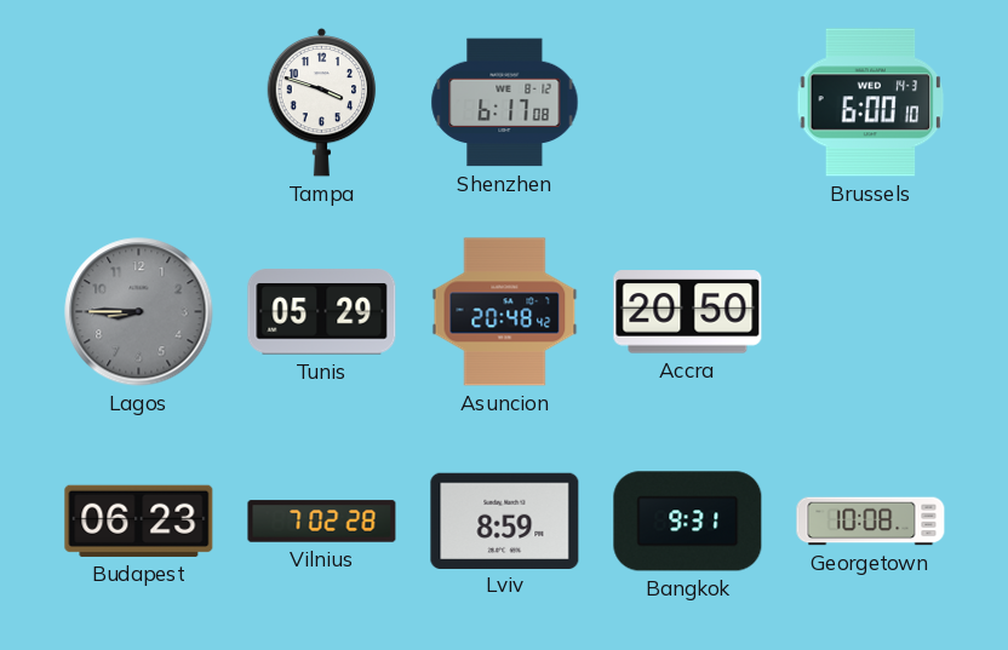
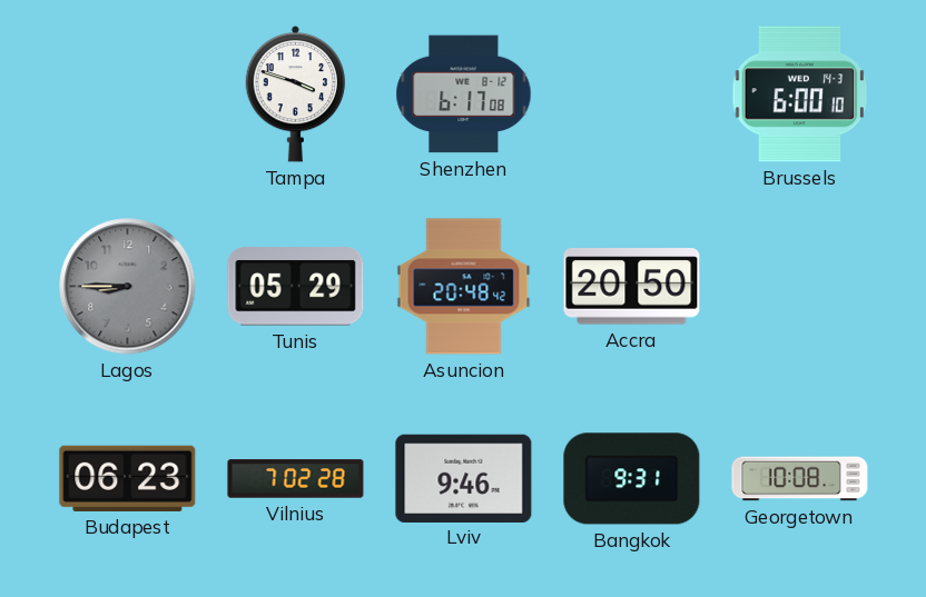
Lviv: 8:59 -> 9:46
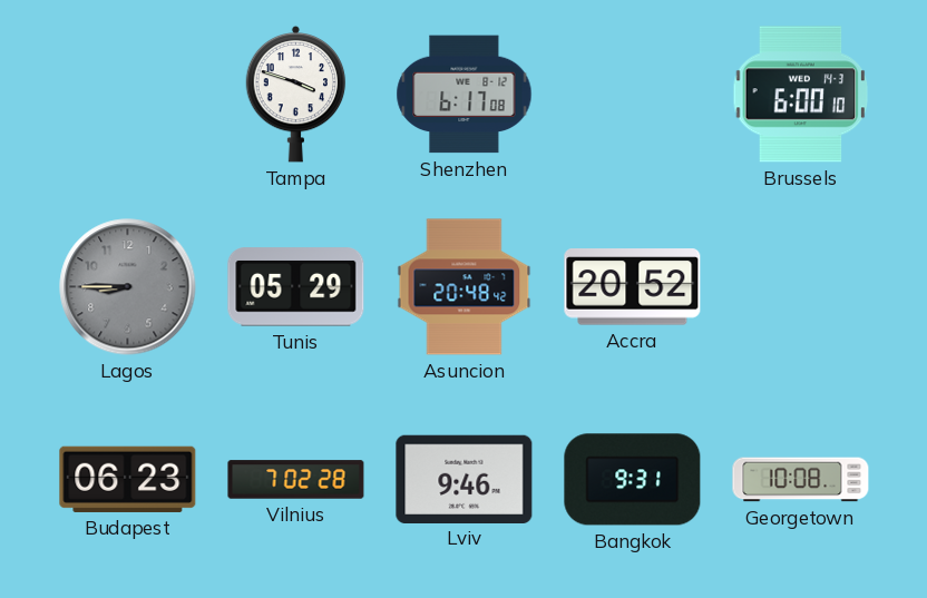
Accra: 20:50 -> 20:52
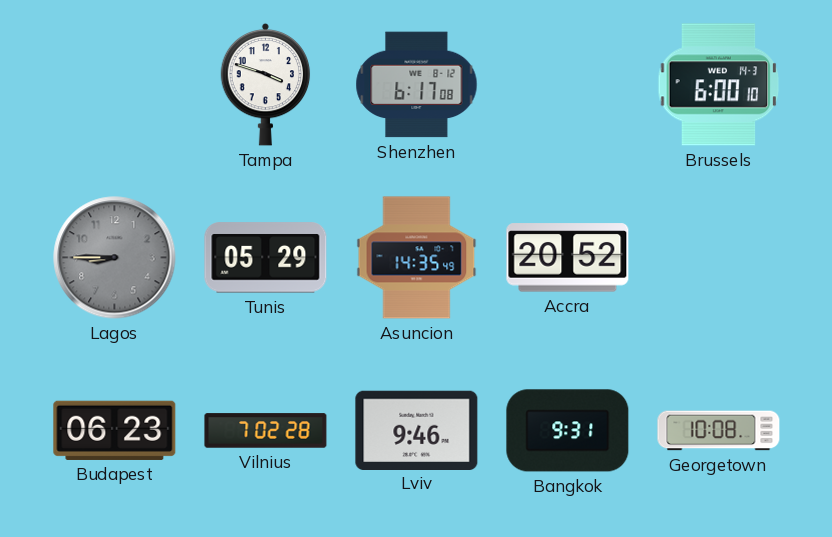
Asuncion: 20:48 -> 14:35
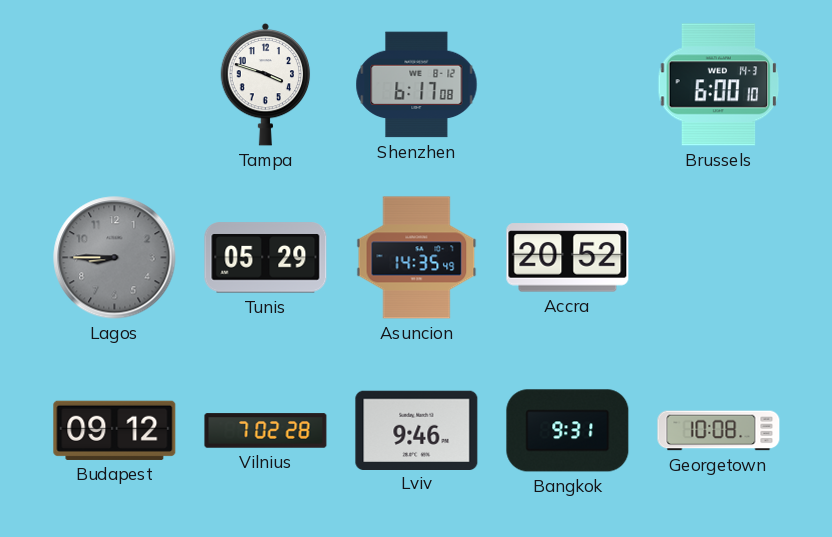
Budapest: 06:23 -> 09:12
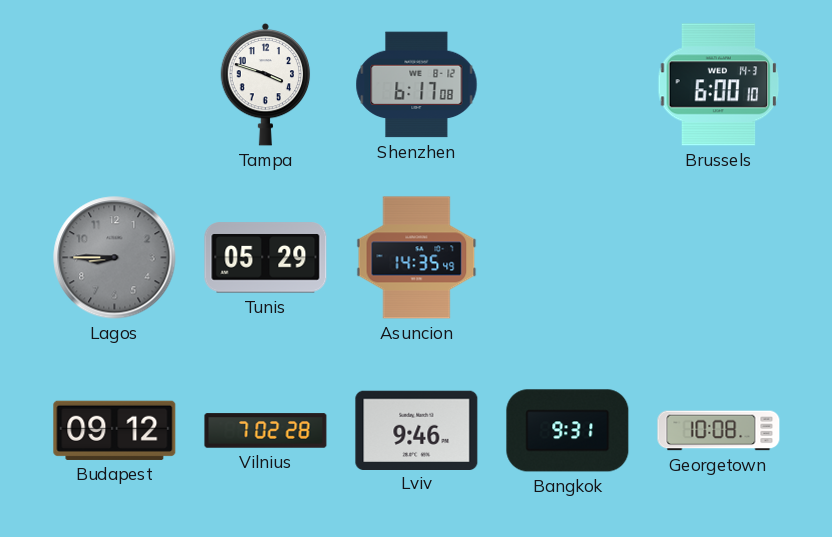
Accra: 20:52 -> none
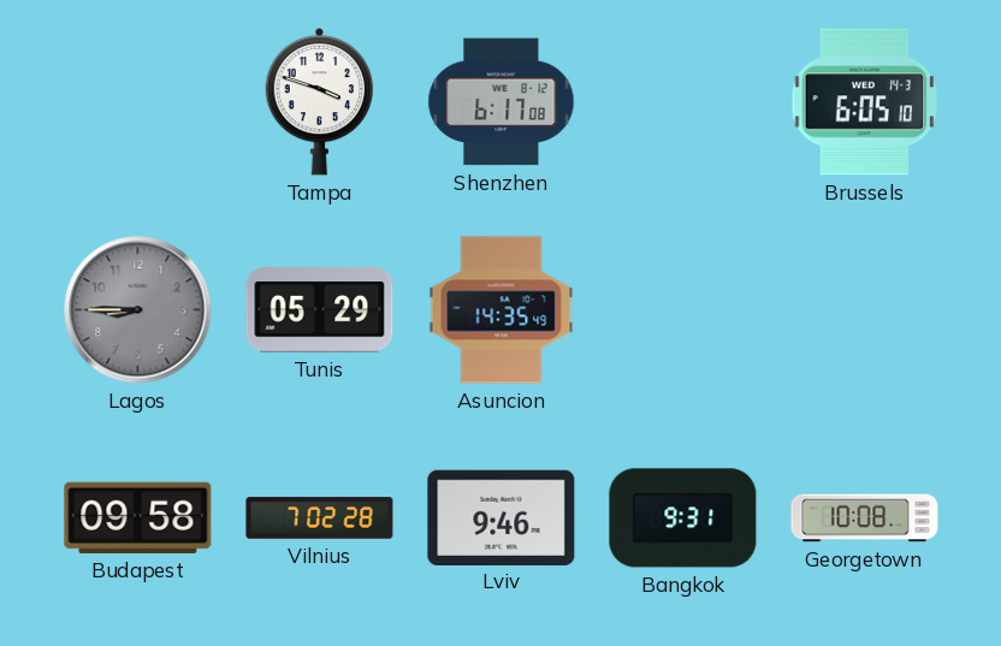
Brussels: 6:00 -> 6:05
Budapest: 09:12 -> 09:58
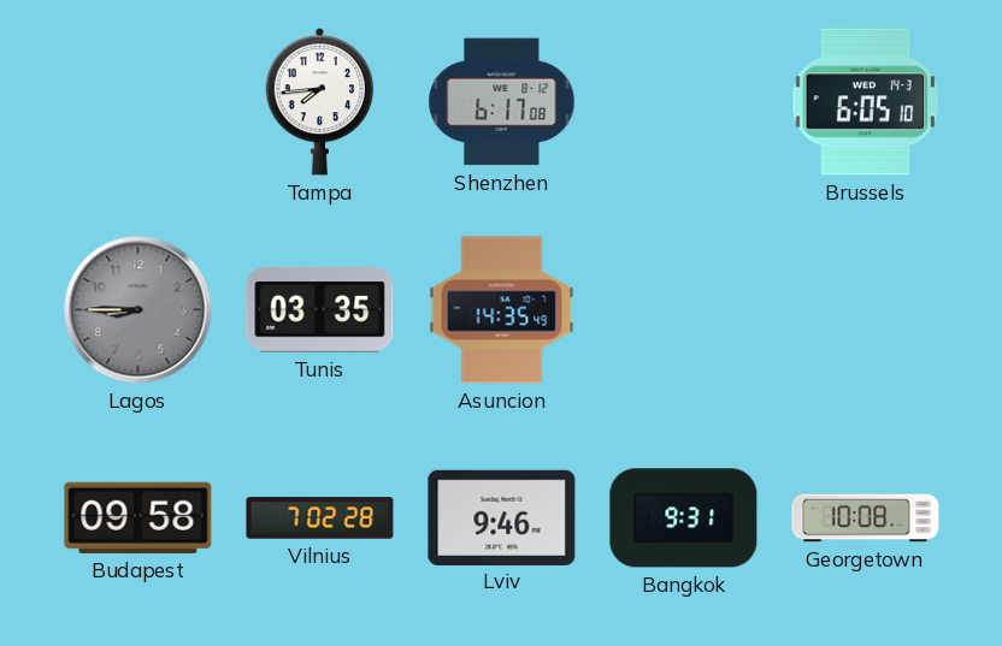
Tampa: 3:48 -> 7:44
Tunis: 05:29 -> 03:35
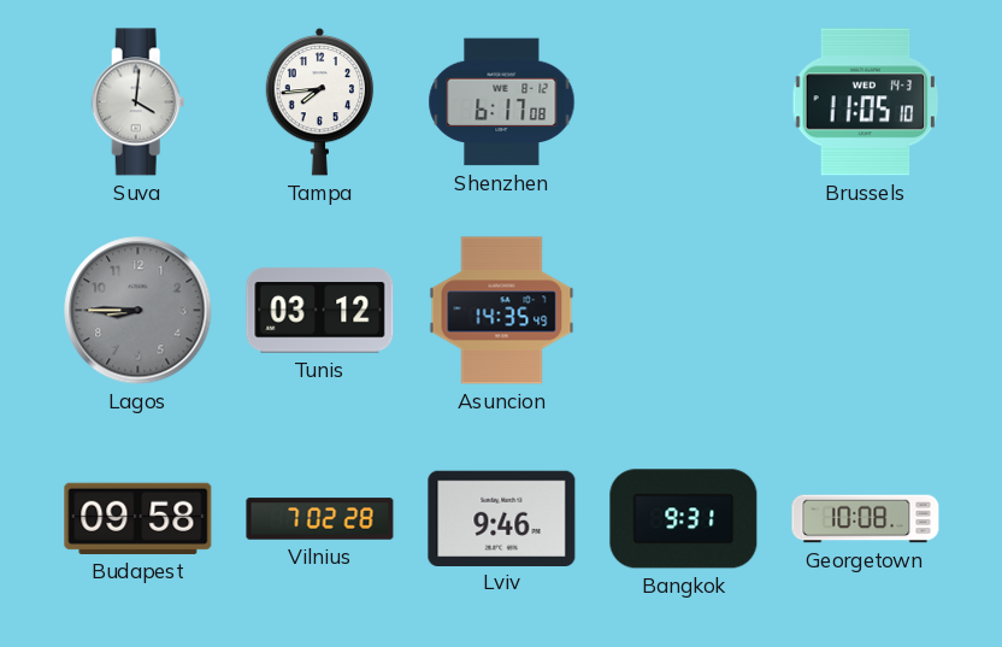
Suva: none -> 4:01
Brussels: 6:05 -> 11:05
Tunis: 03:35 -> 03:12
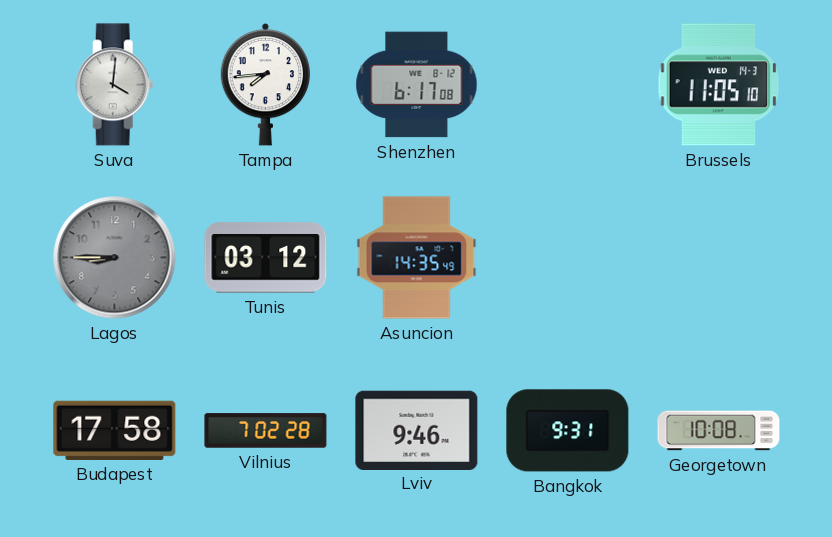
Budapest: 09:58 -> 17:58
